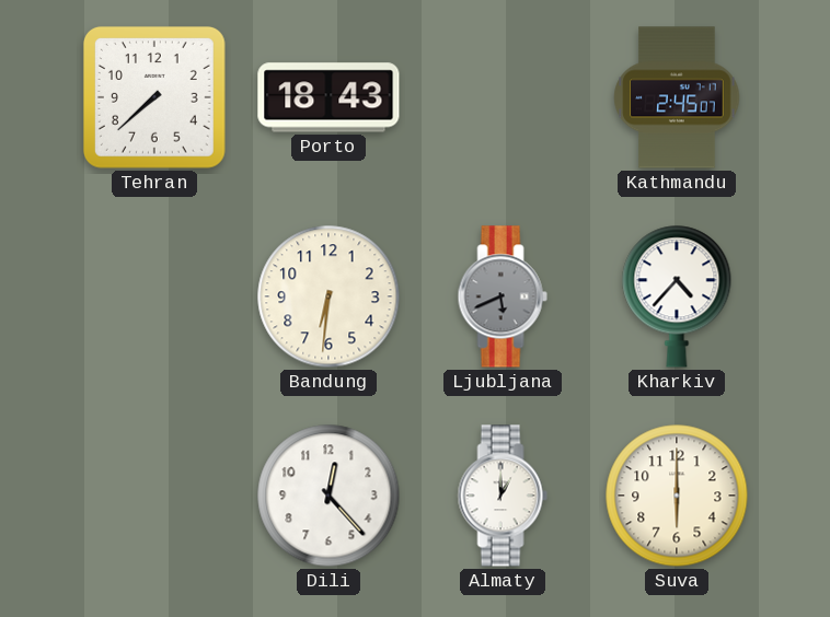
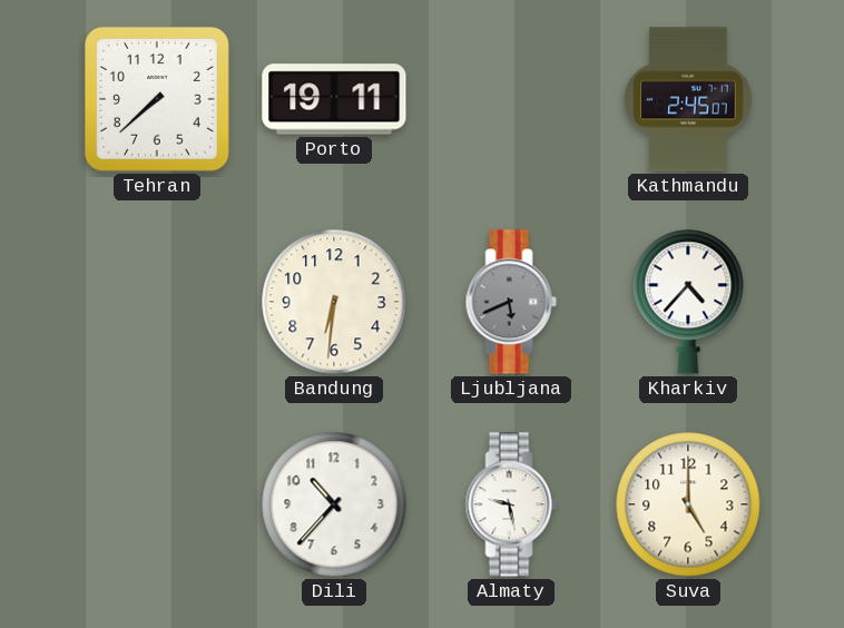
Porto: 18:43 -> 19:11
Dili: 12:23 -> 10:37
Almaty: 1:00 -> 9:28
Suva: 6:00 -> 5:00
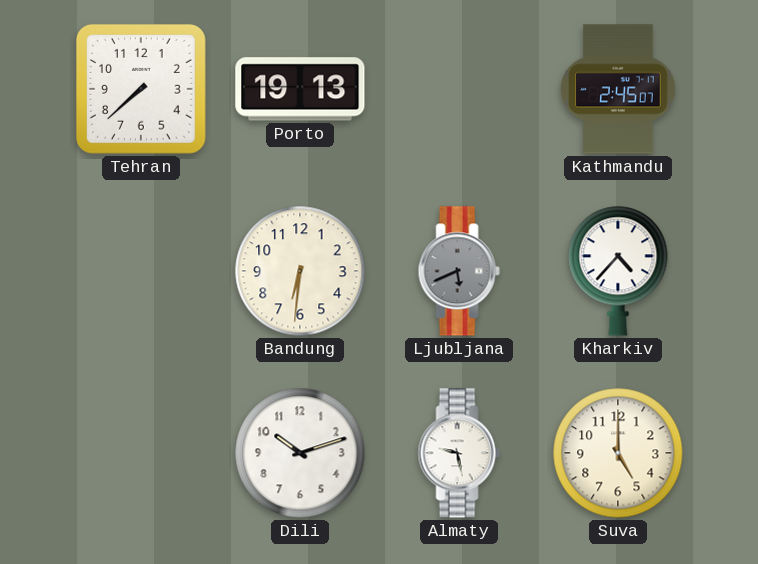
Porto: 19:11 -> 19:13
Dili: 10:37 -> 10:12
